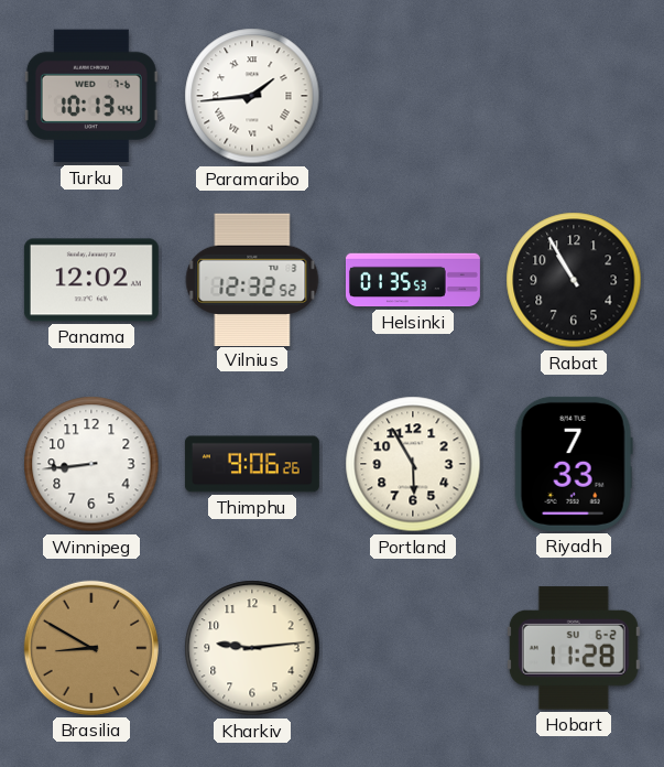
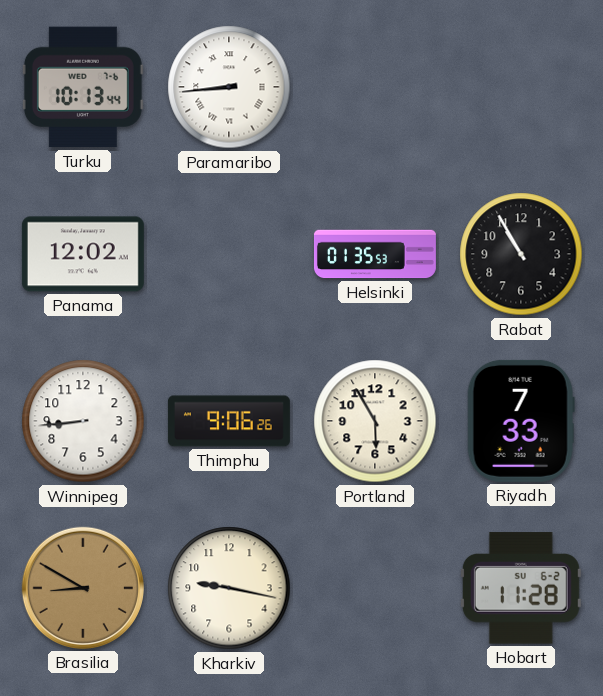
Paramaribo: 1:44 -> 8:44
Vilnius: 12:32 -> none
Kharkiv: 9:14 -> 9:17
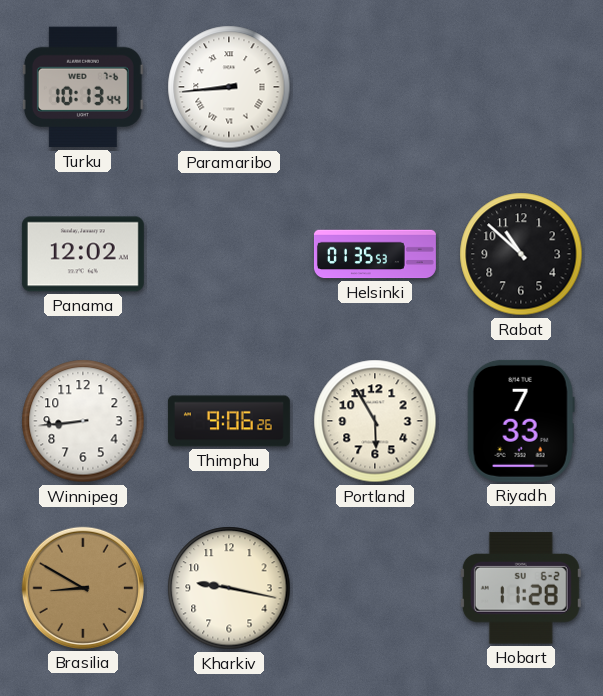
Rabat: 10:55 -> 10:52
